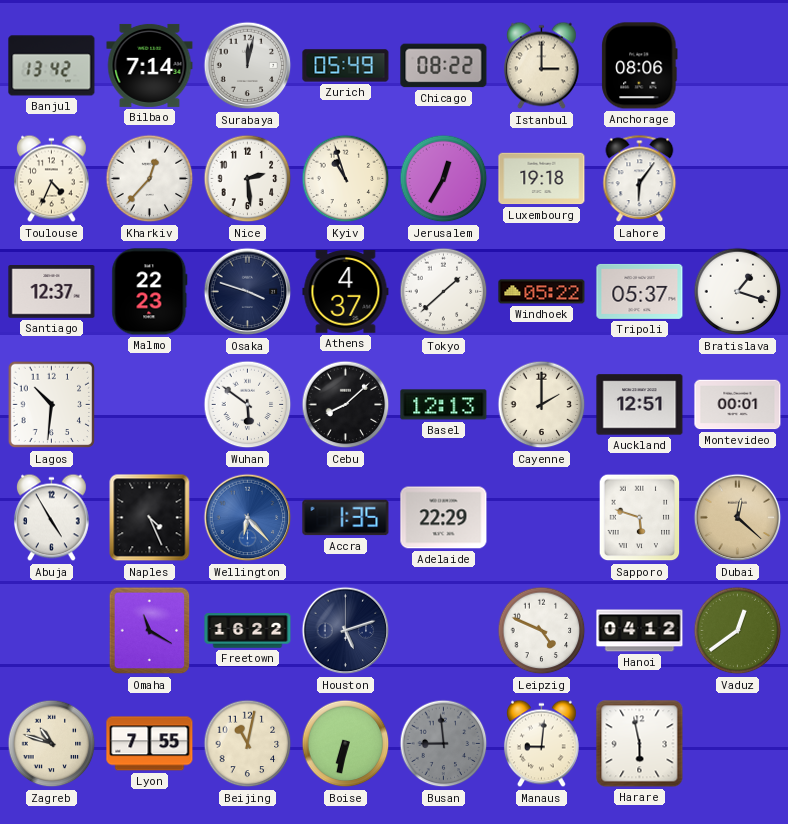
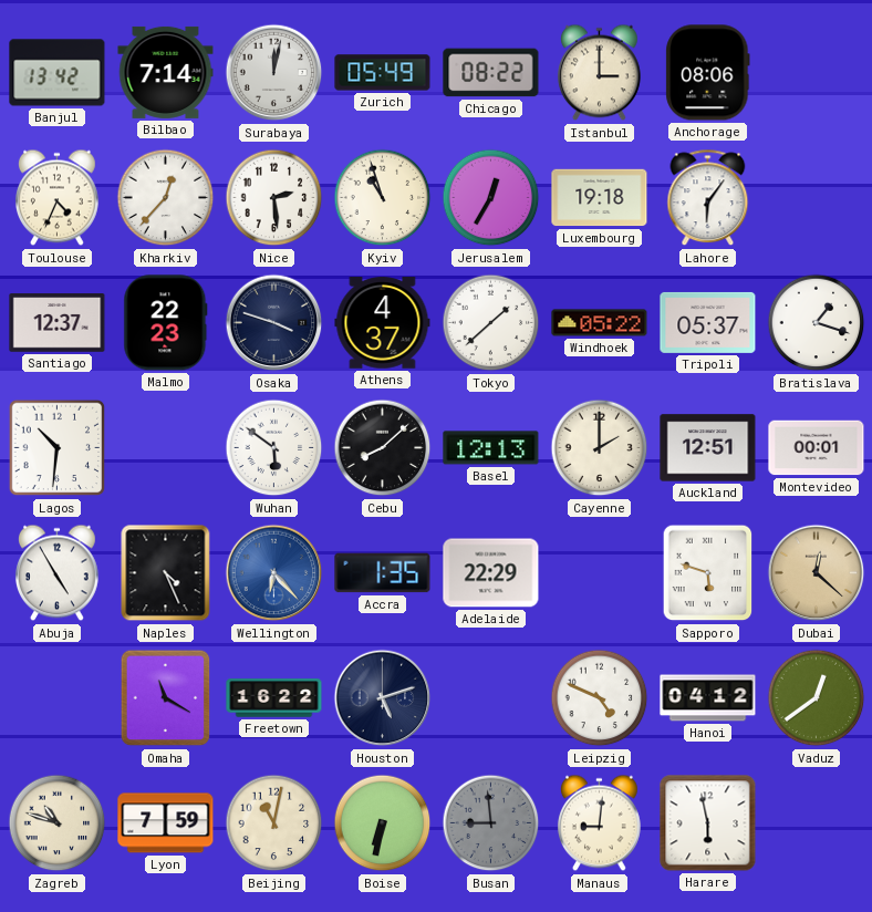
Lyon: 7:55 -> 7:59
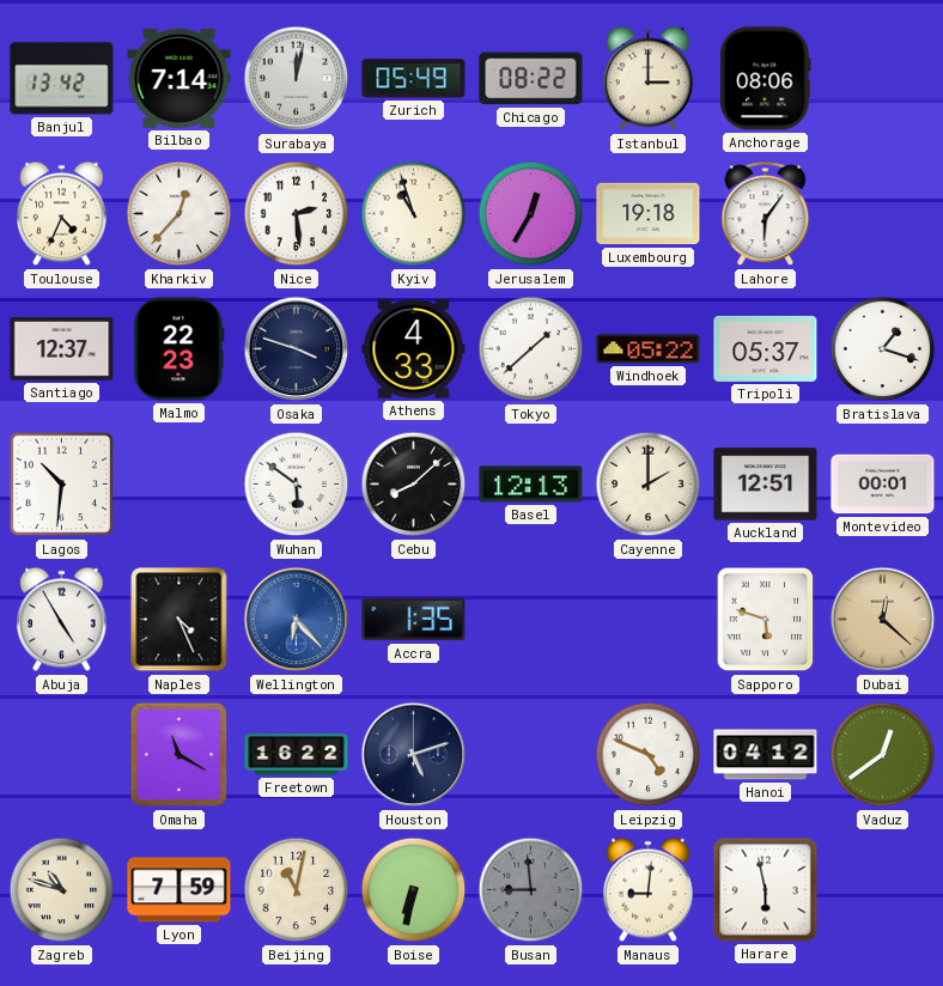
Athens: 4:37 -> 4:33
Adelaide: 22:29 -> none
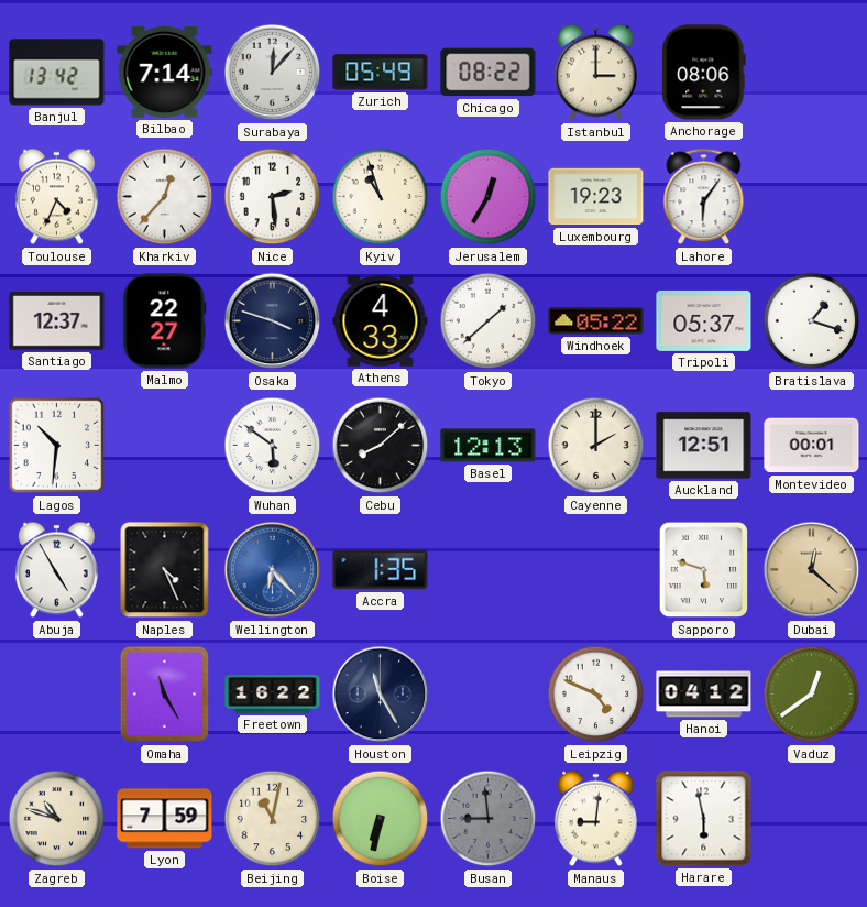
Surabaya: 12:02 -> 12:07
Luxembourg: 19:18 -> 19:23
Malmo: 22:23 -> 22:27
Omaha: 11:20 -> 11:25
Houston: 5:12 -> 11:25
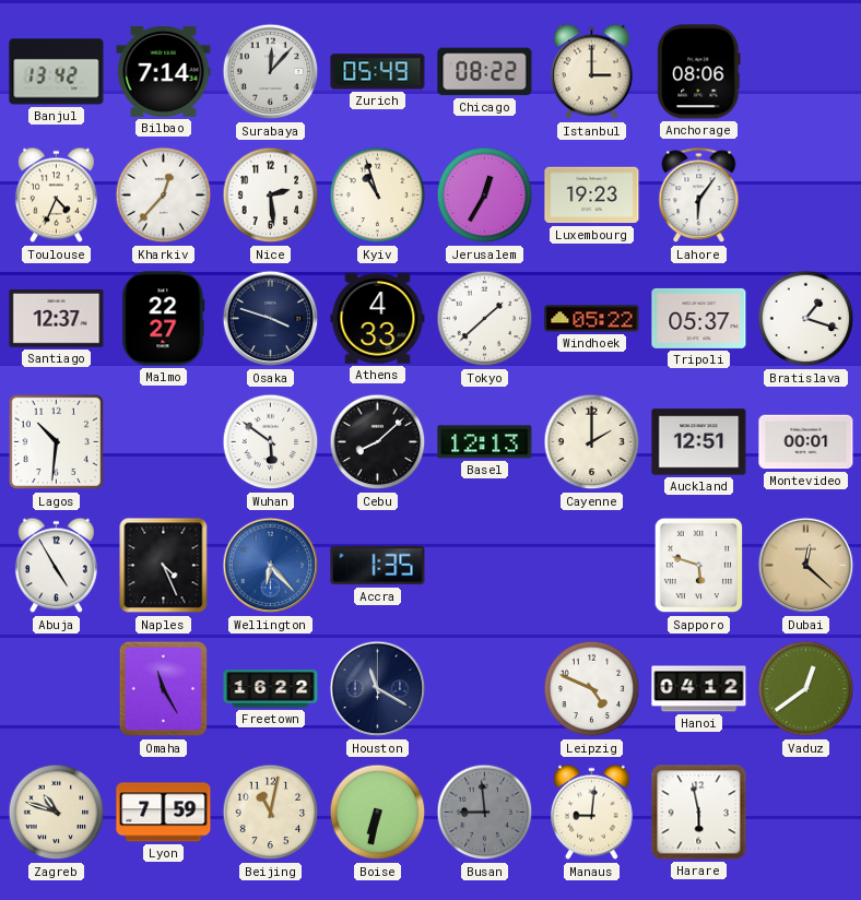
Houston: 11:25 -> 11:20
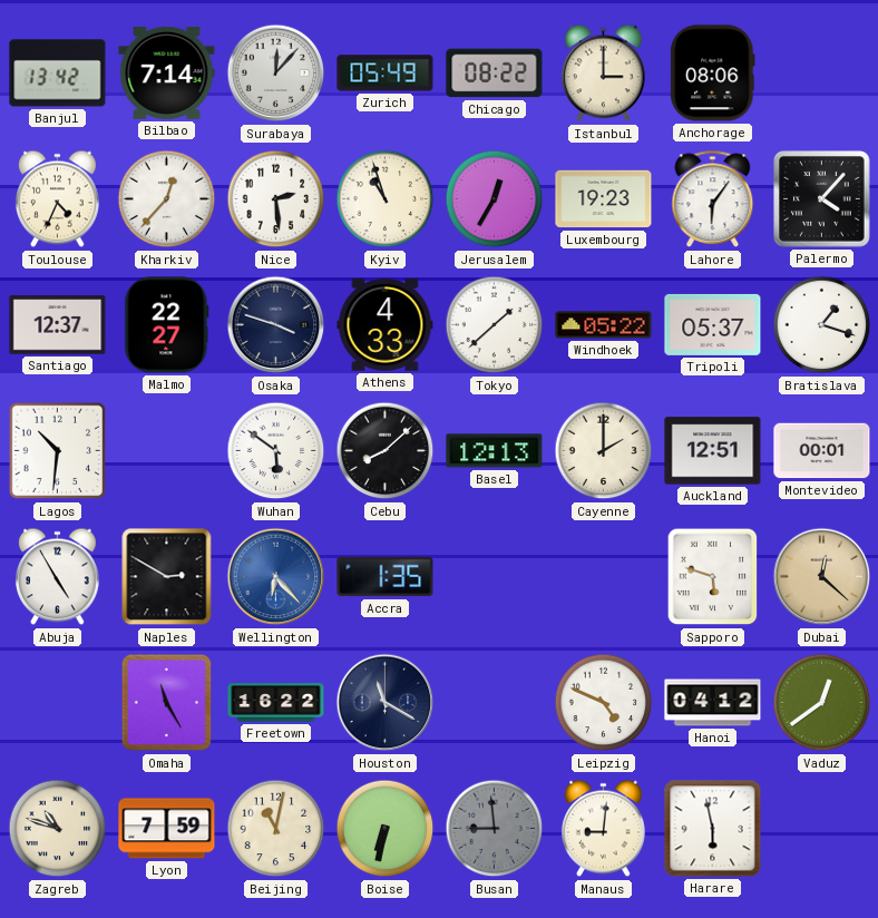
Palermo: none -> 4:07
Naples: 4:26 -> 2:50
